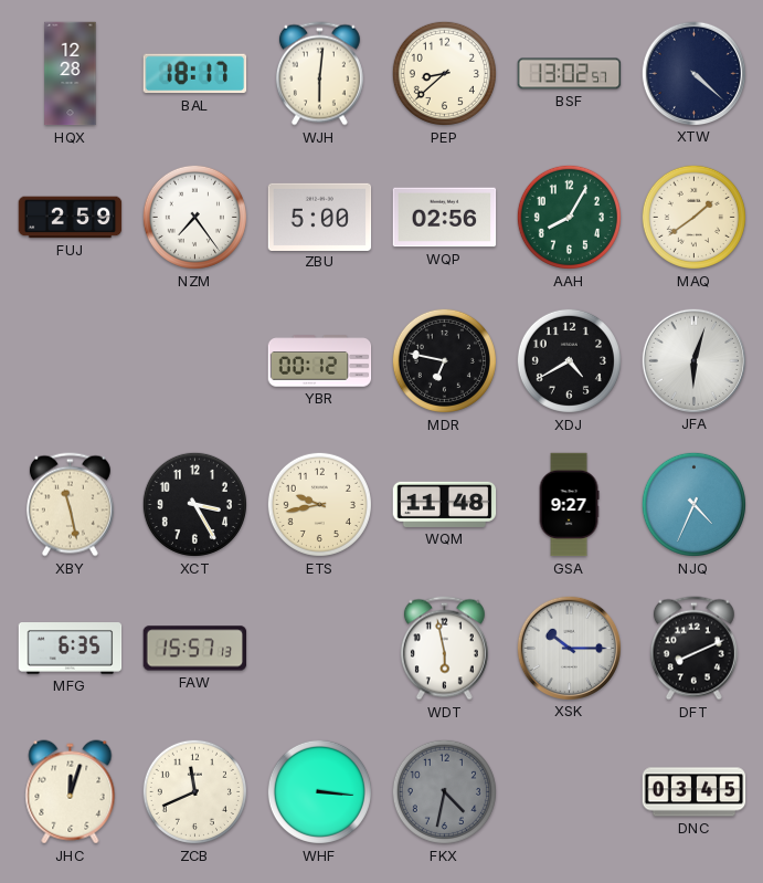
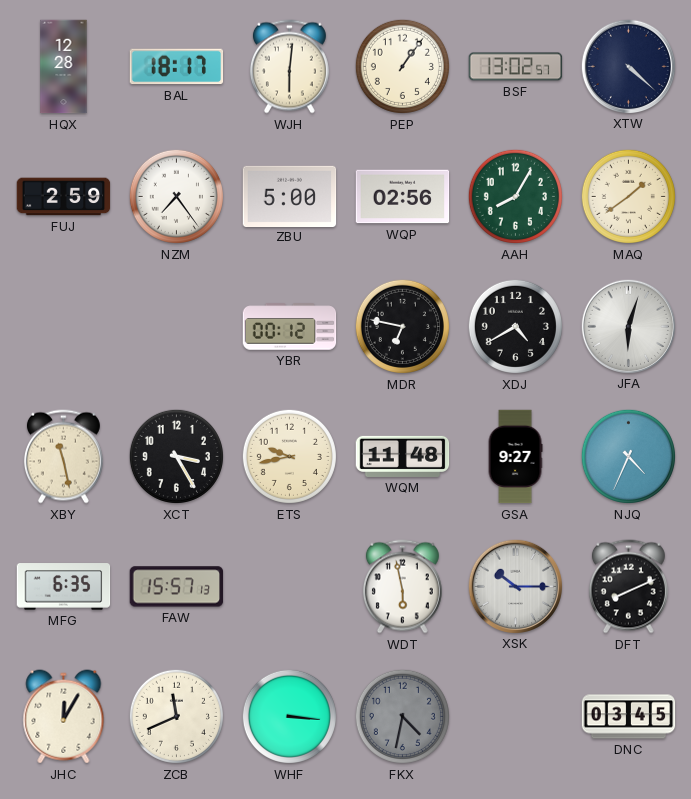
PEP: 8:38 -> 1:06
JHC: 12:03 -> 12:05
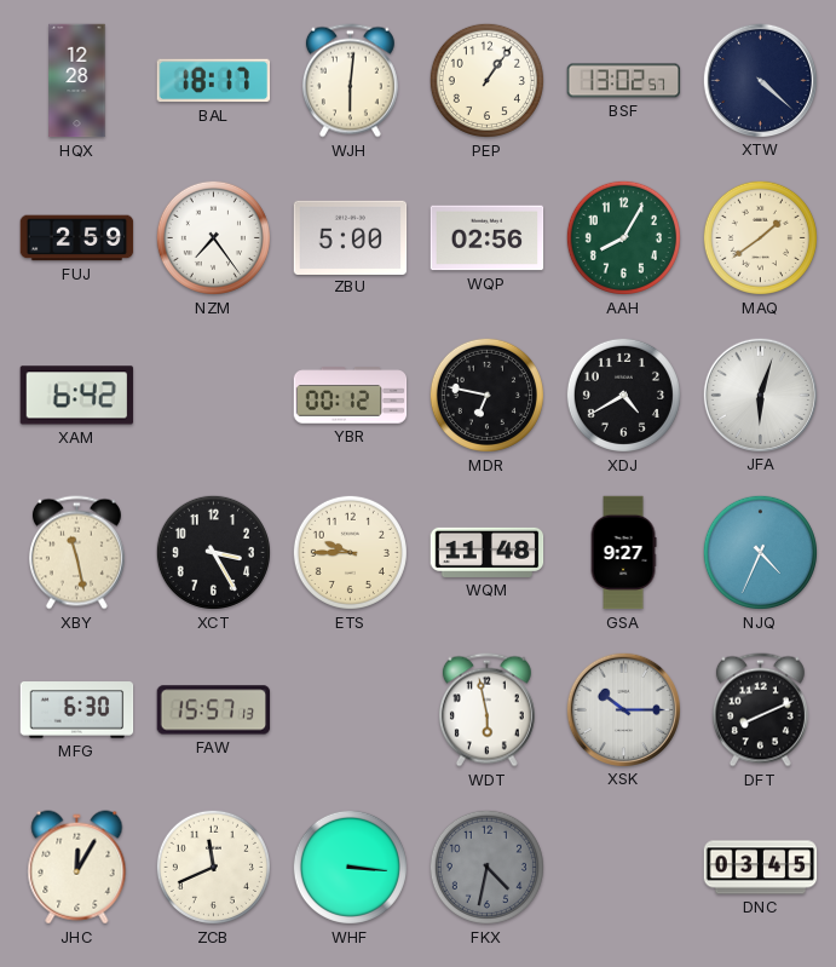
XAM: none -> 6:42
ETS: 9:43 -> 9:45
MFG: 6:35 -> 6:30
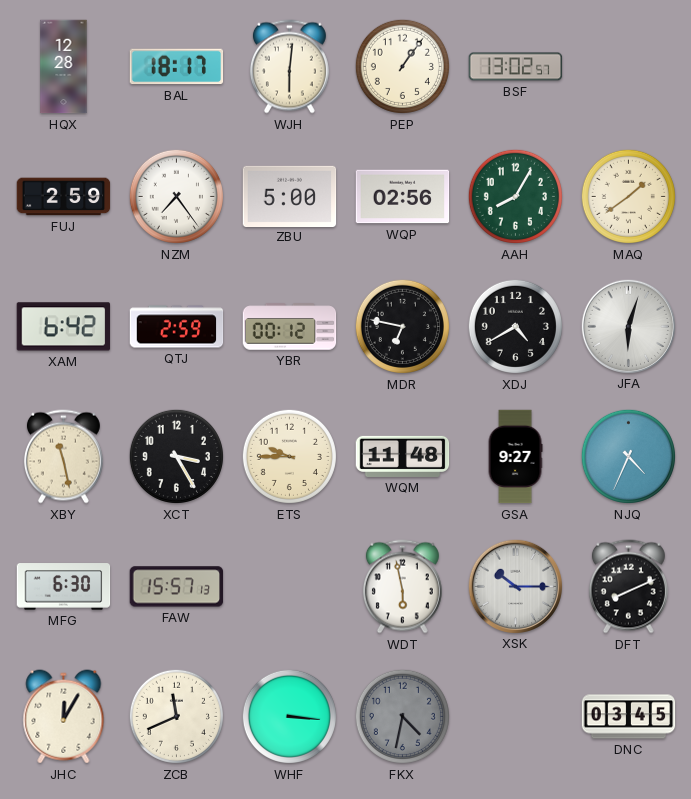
XTW: 4:22 -> none
QTJ: none -> 2:59
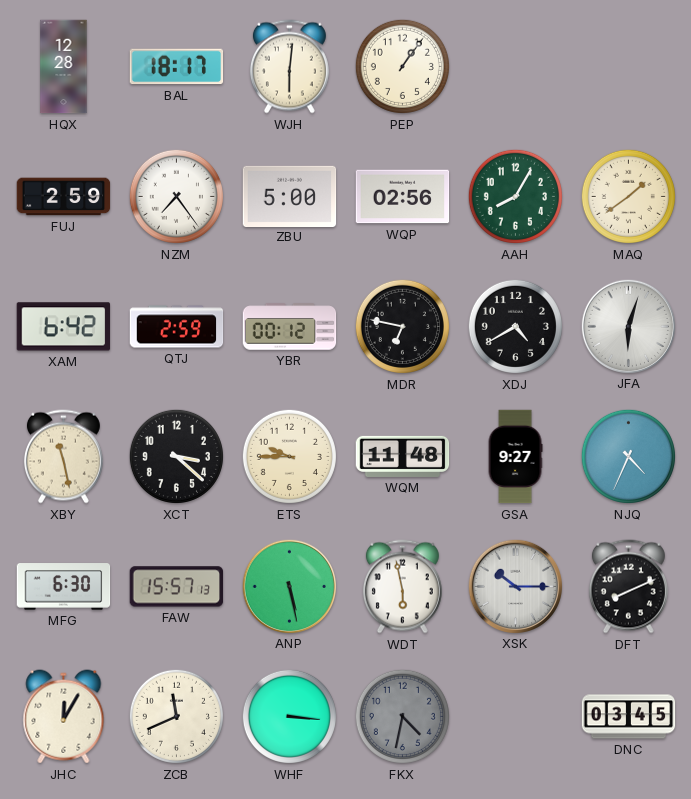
BSF: 13:02 -> none
XCT: 3:25 -> 3:22
ANP: none -> 5:28
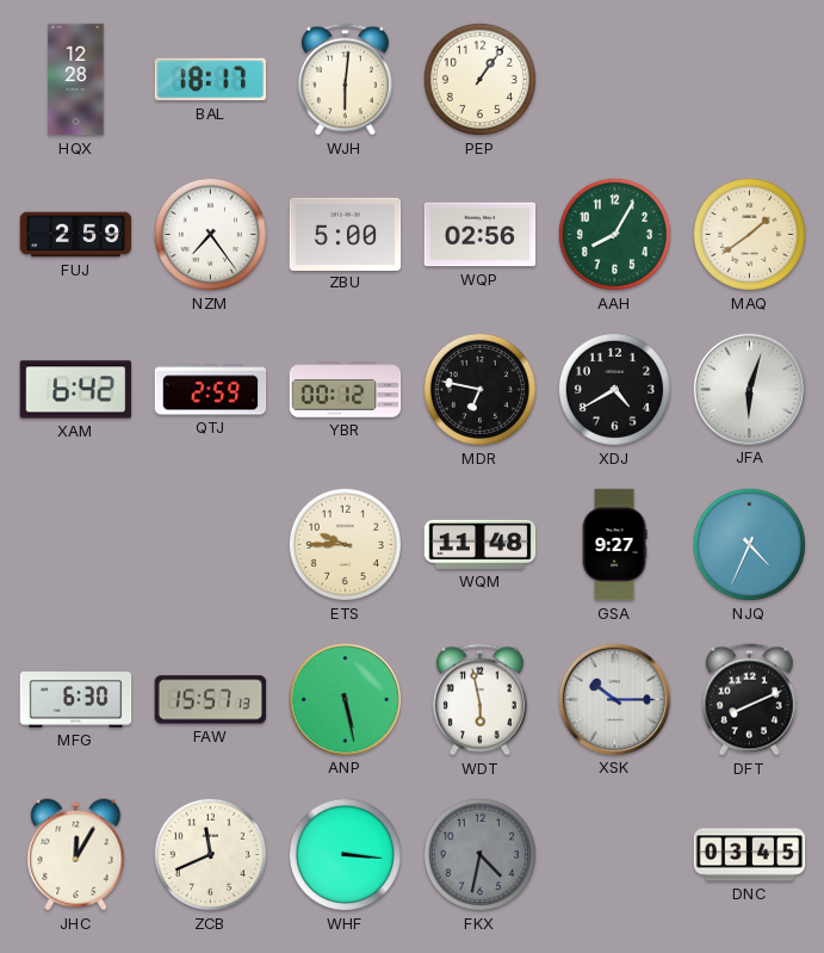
XBY: 11:28 -> none
XCT: 3:22 -> none
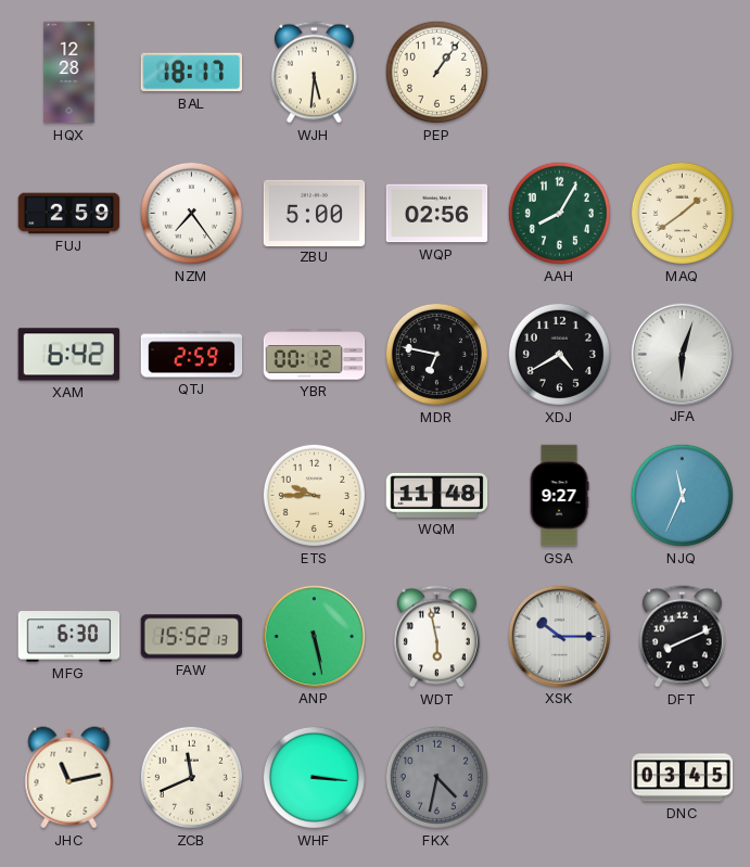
WJH: 6:01 -> 5:31
NJQ: 4:34 -> 11:34
FAW: 15:57 -> 15:52
JHC: 12:05 -> 11:13
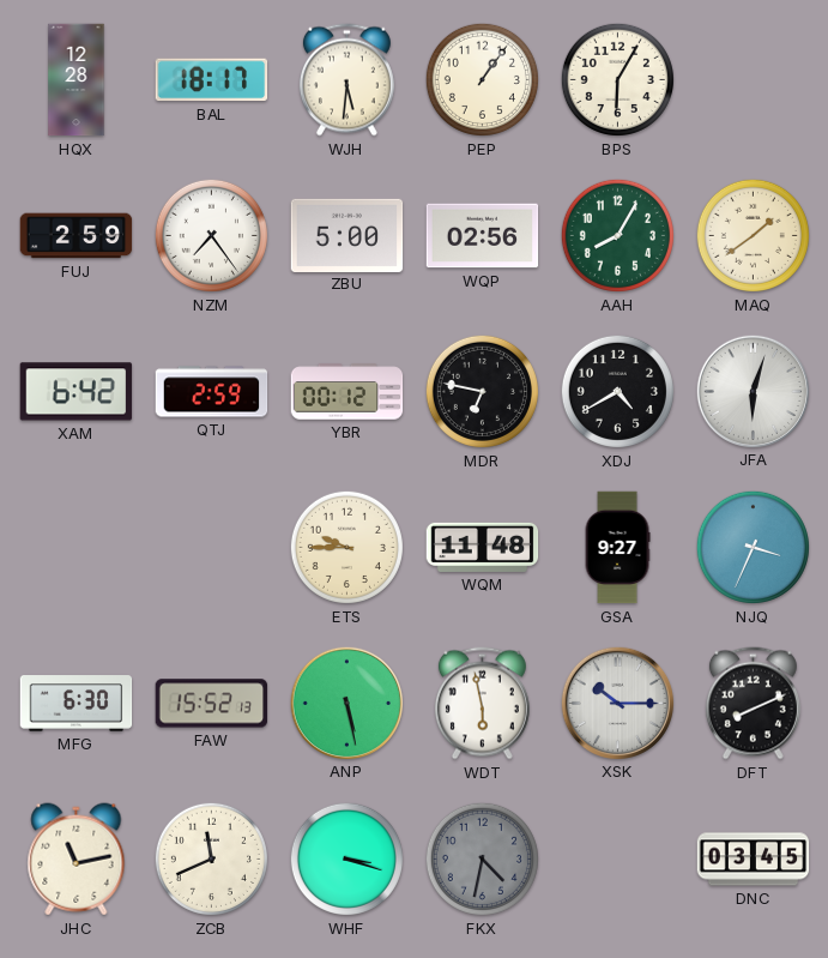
BPS: none -> 6:05
NJQ: 11:34 -> 3:34
WHF: 3:16 -> 3:18
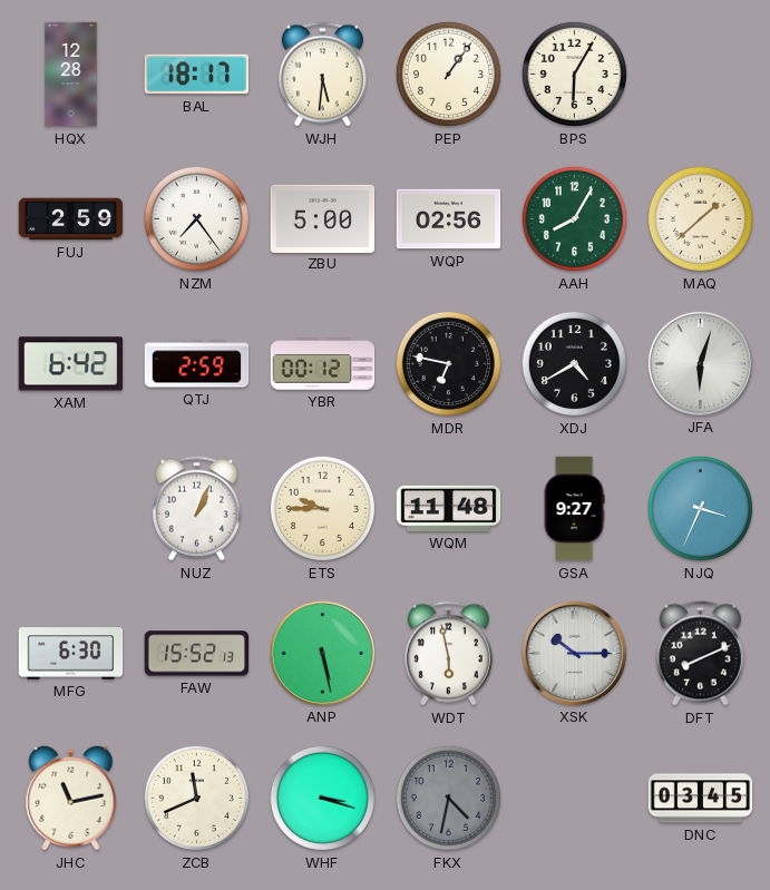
MAQ: 1:39 -> 1:38
NUZ: none -> 1:04
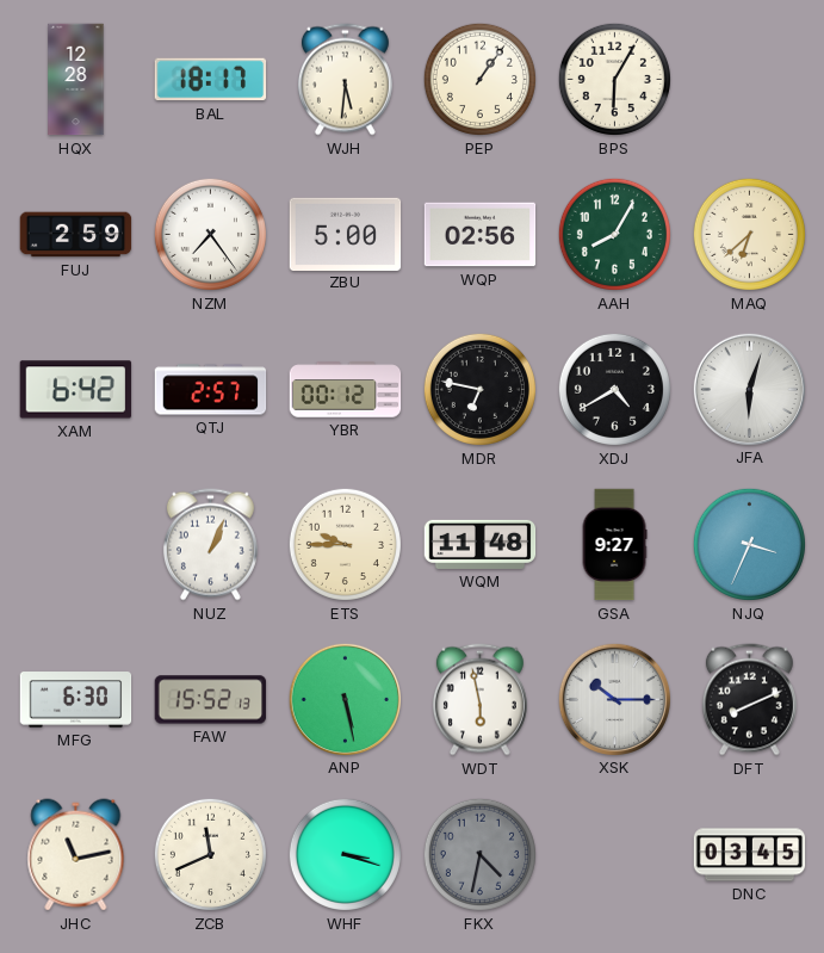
MAQ: 1:38 -> 6:38
QTJ: 2:59 -> 2:57
